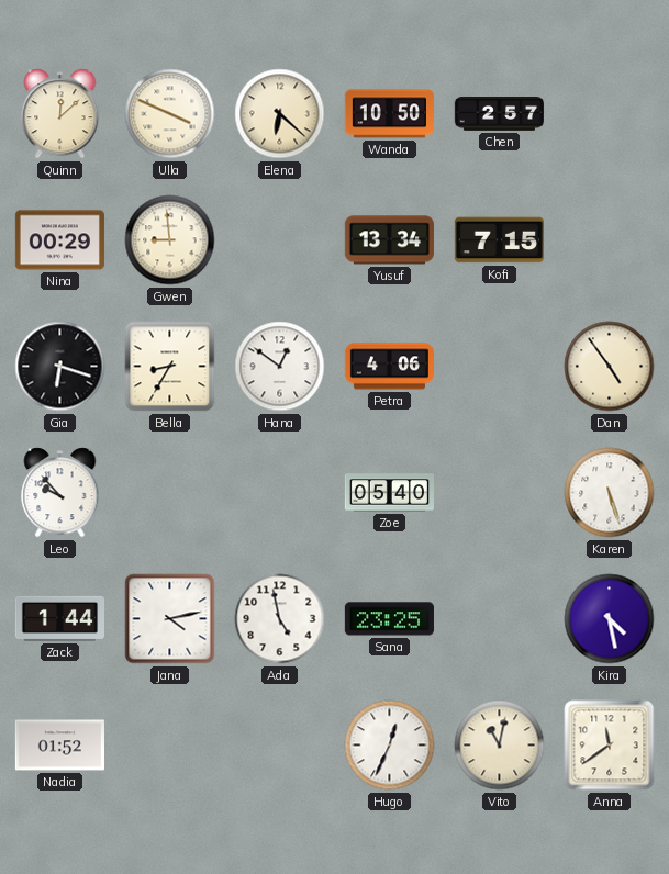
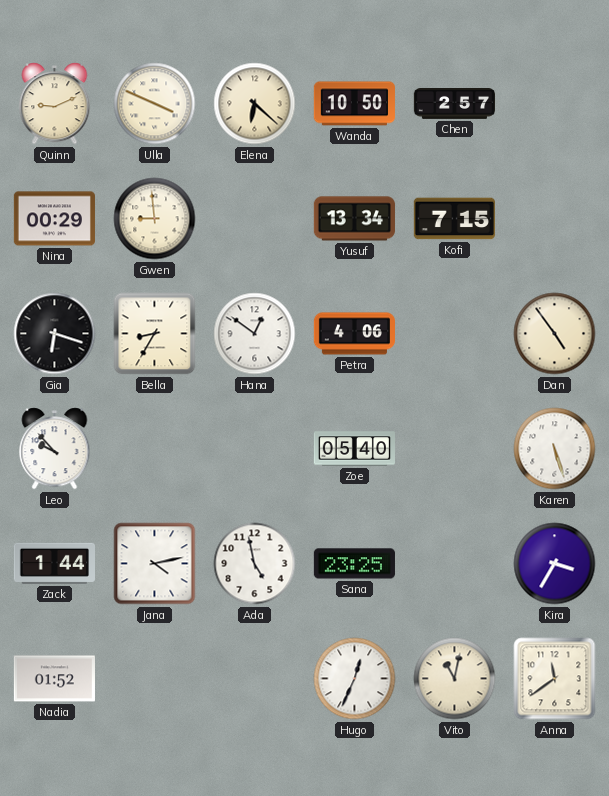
Quinn: 12:08 -> 9:11
Kira: 4:28 -> 3:35
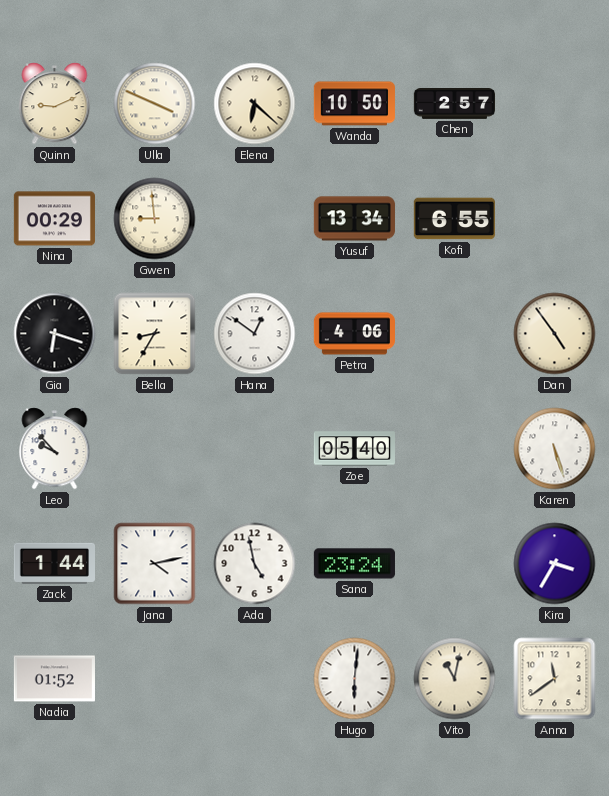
Kofi: 7:15 -> 6:55
Sana: 23:25 -> 23:24
Hugo: 12:34 -> 6:01
